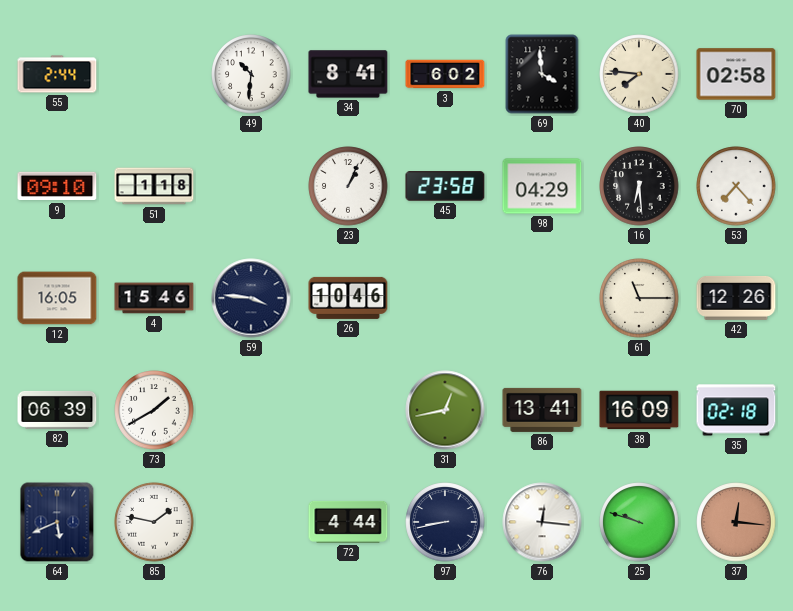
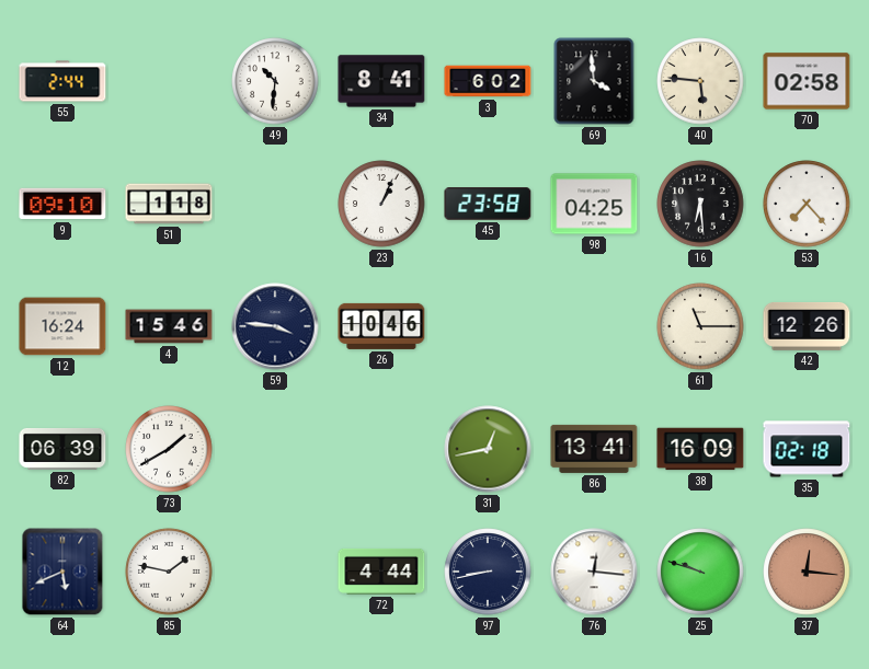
40: 7:46 -> 5:46
98: 04:29 -> 04:25
12: 16:05 -> 16:24
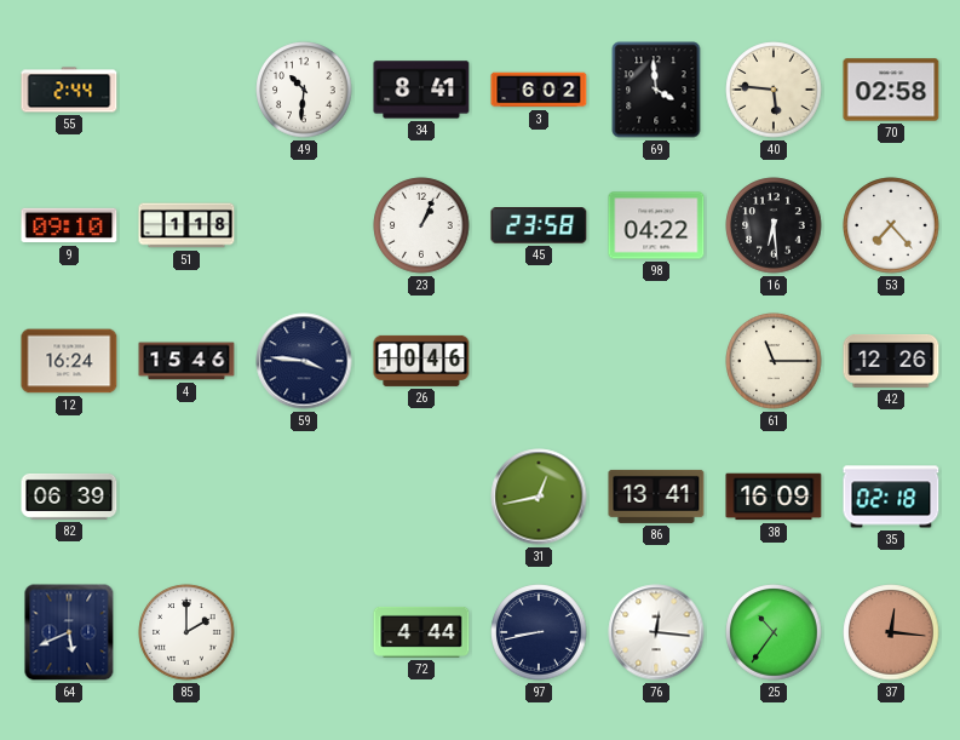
98: 04:25 -> 04:22
73: 1:40 -> none
85: 1:47 -> 2:00
25: 9:48 -> 10:36
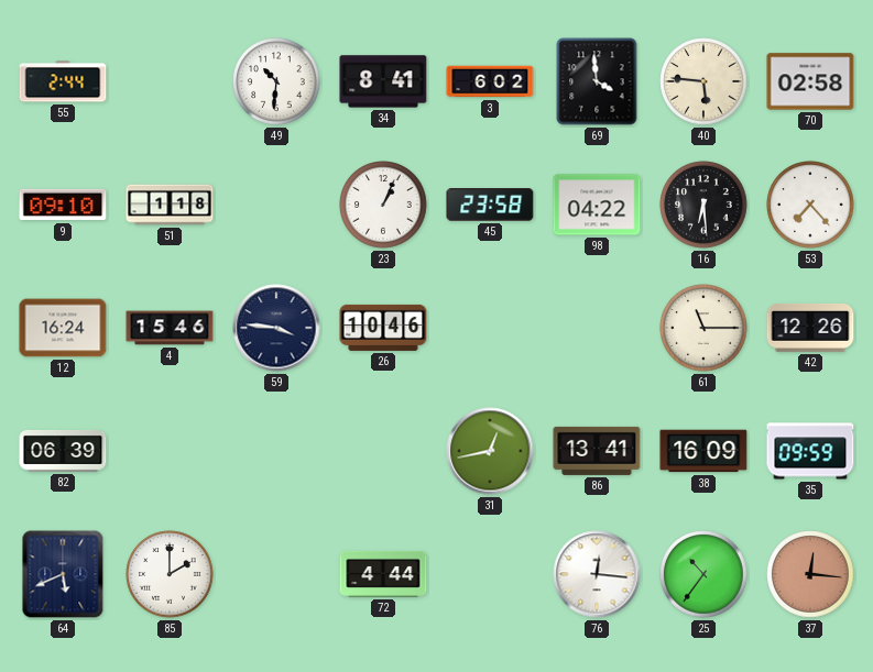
35: 02:18 -> 09:59
97: 8:43 -> none
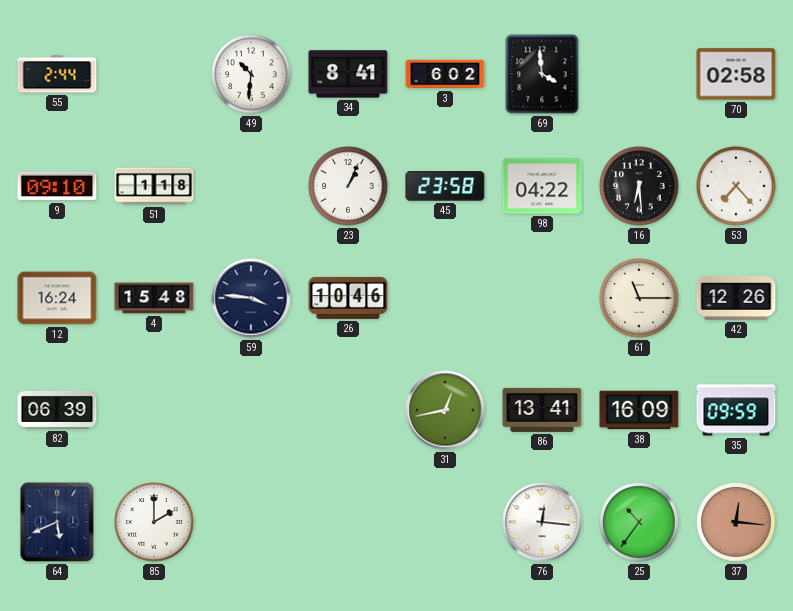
40: 5:46 -> none
4: 15:46 -> 15:48
72: 4:44 -> none
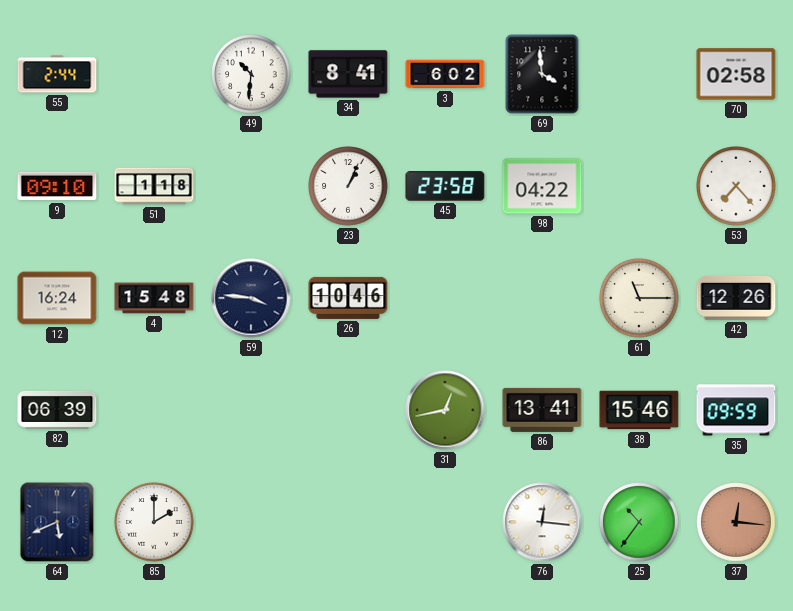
16: 6:29 -> none
38: 16:09 -> 15:46
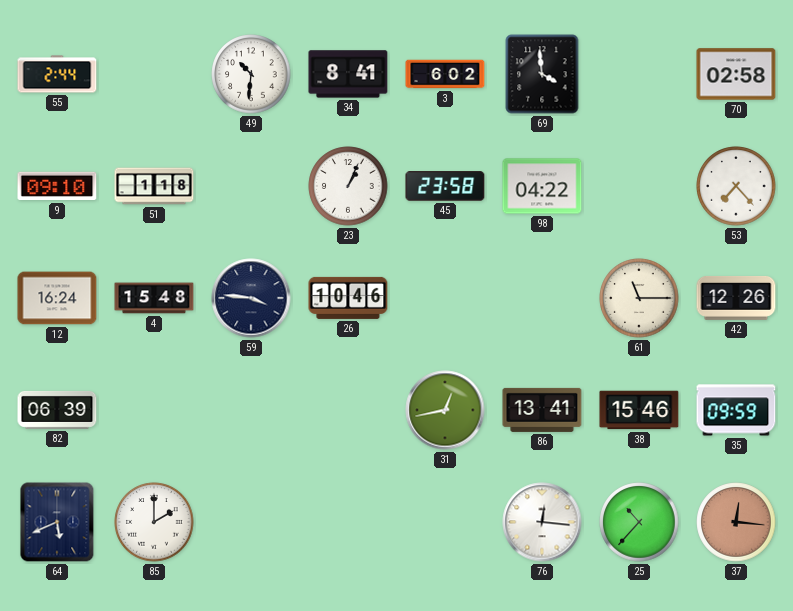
25: 10:36 -> 10:37
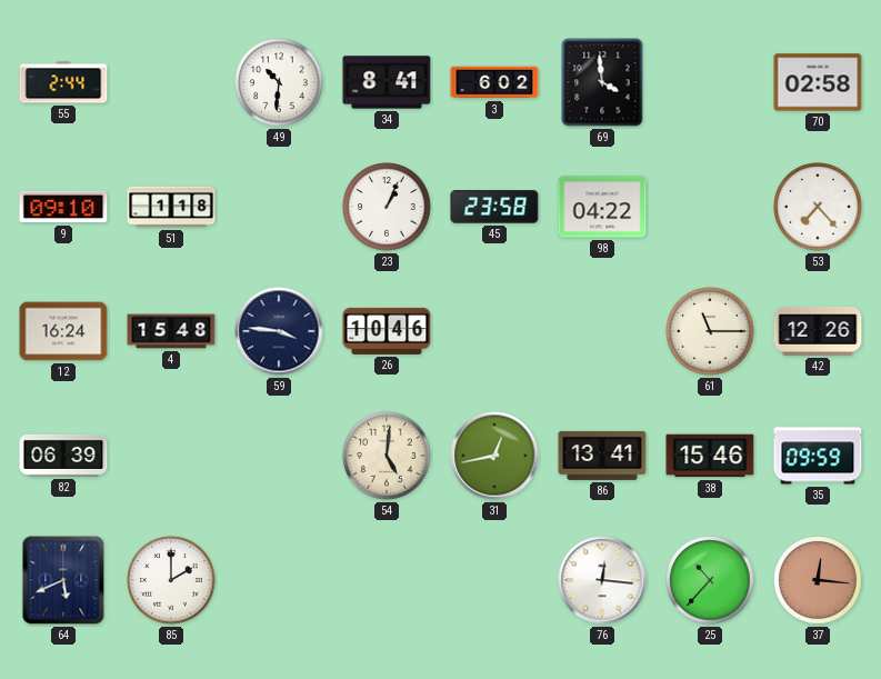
54: none -> 5:01
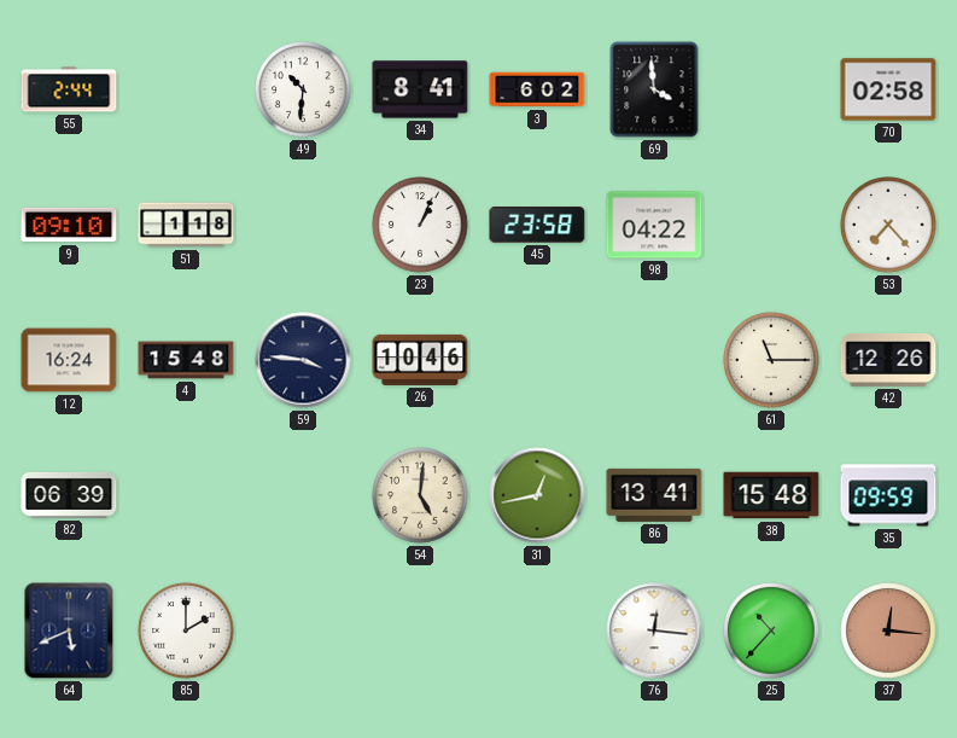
38: 15:46 -> 15:48
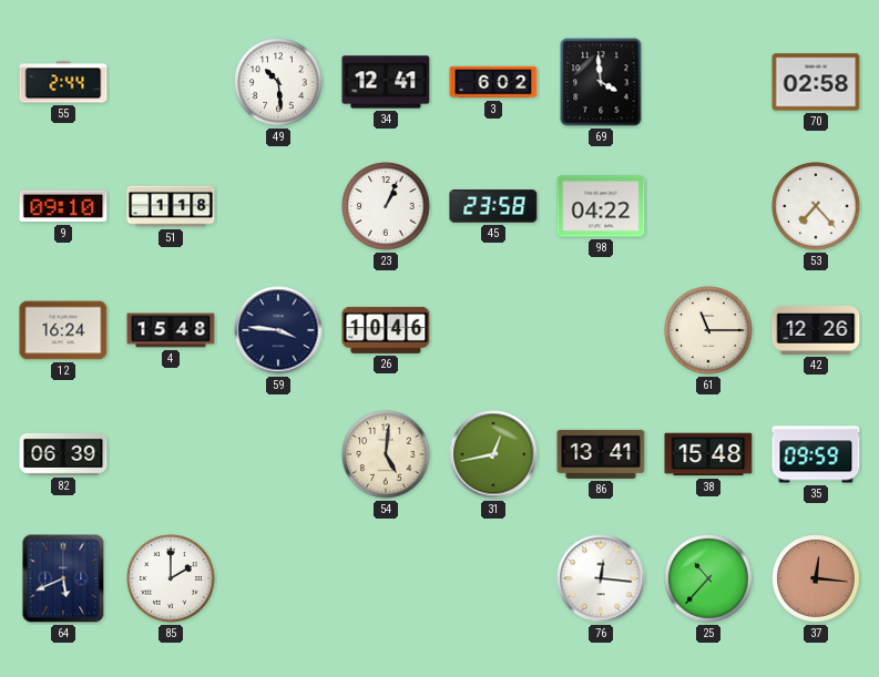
49: 10:31 -> 10:29
34: 8:41 -> 12:41
